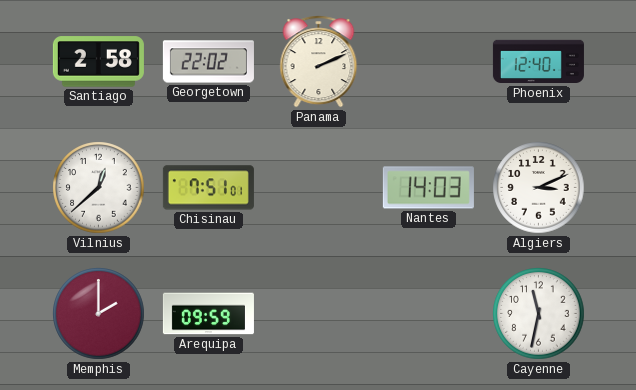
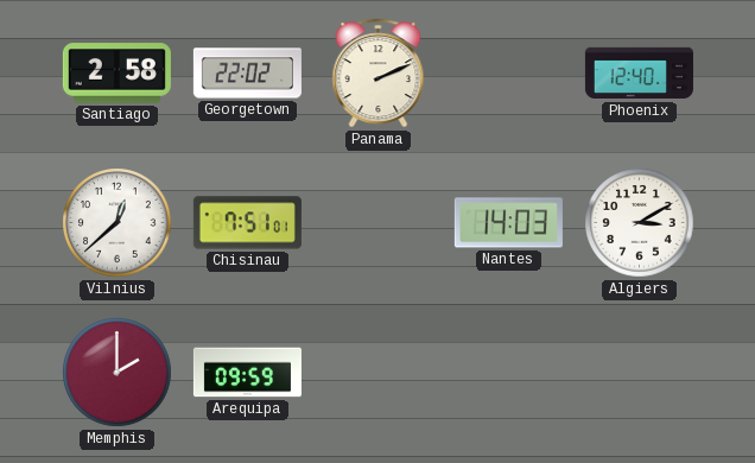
Algiers: 3:11 -> 3:10
Cayenne: 11:32 -> none
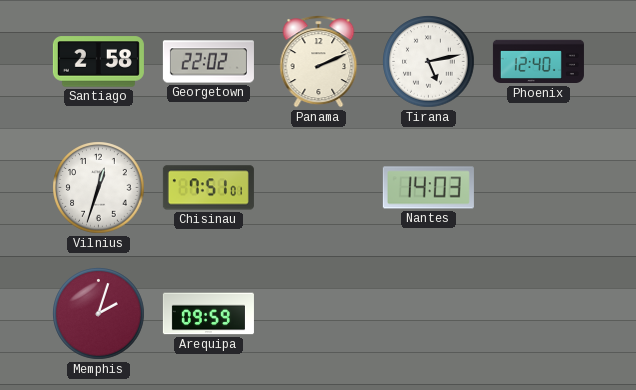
Tirana: none -> 5:13
Vilnius: 12:38 -> 12:33
Algiers: 3:10 -> none
Memphis: 2:00 -> 2:03
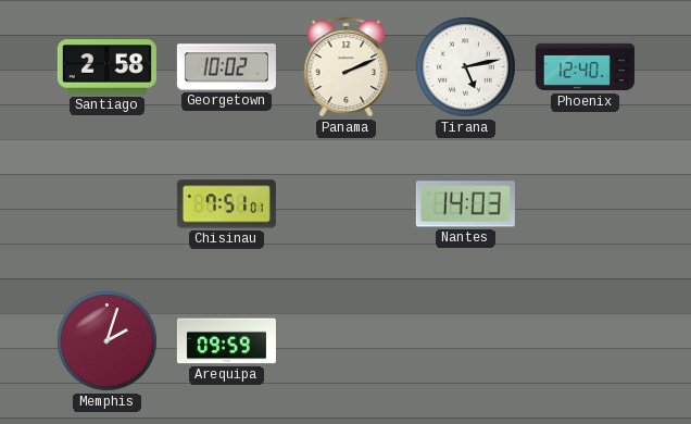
Georgetown: 22:02 -> 10:02
Vilnius: 12:33 -> none
